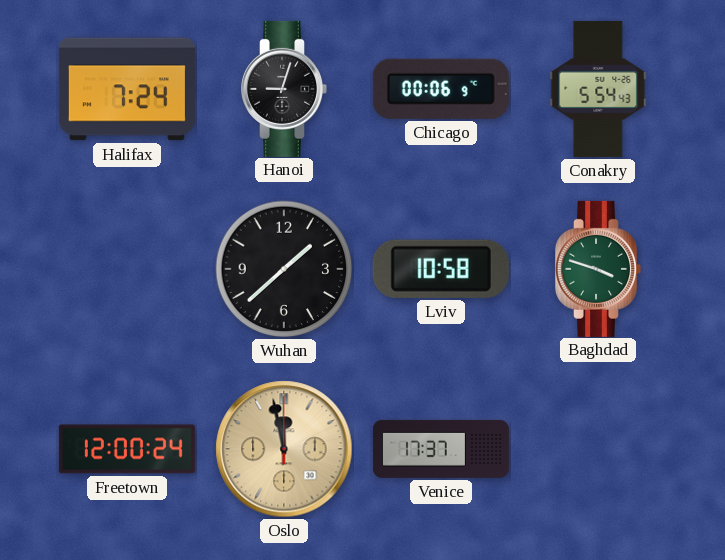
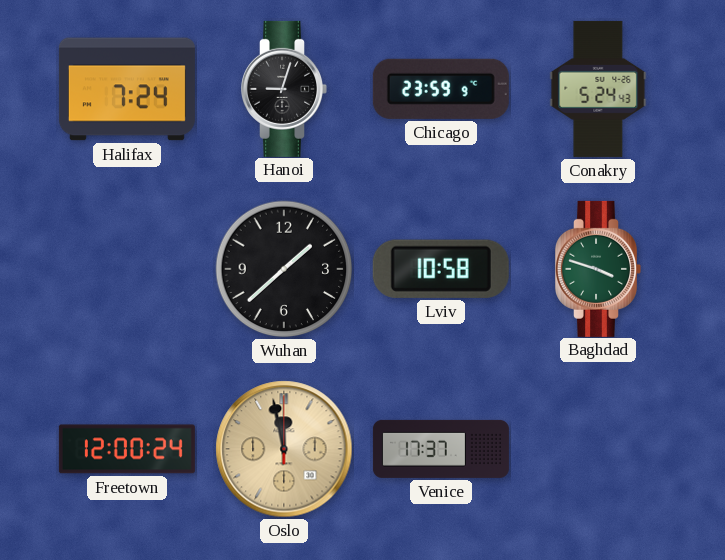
Chicago: 00:06 -> 23:59
Conakry: 5:54 -> 5:24
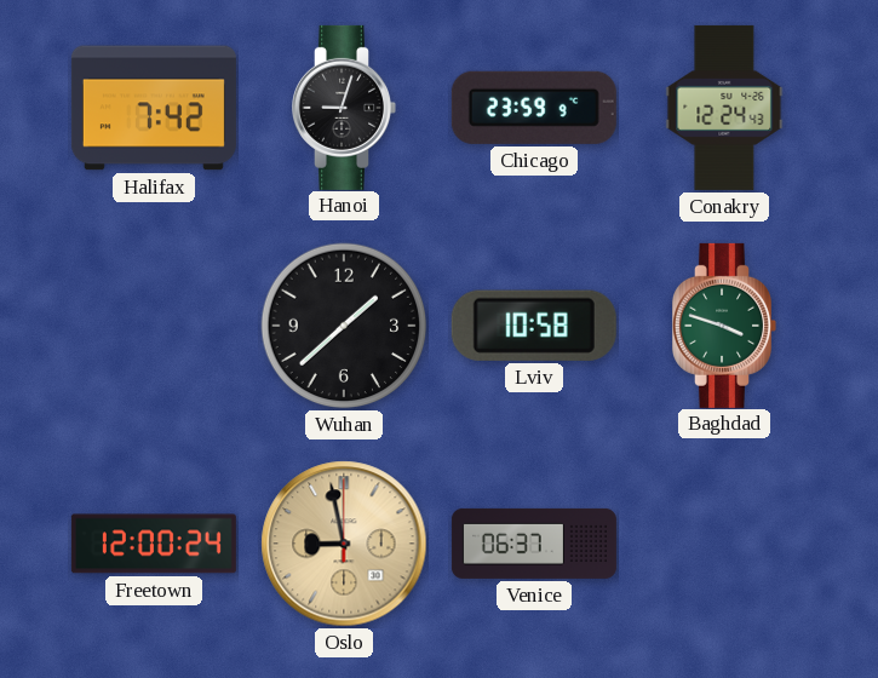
Halifax: 7:24 -> 7:42
Conakry: 5:24 -> 12:24
Oslo: 11:58 -> 8:58
Venice: 17:37 -> 06:37
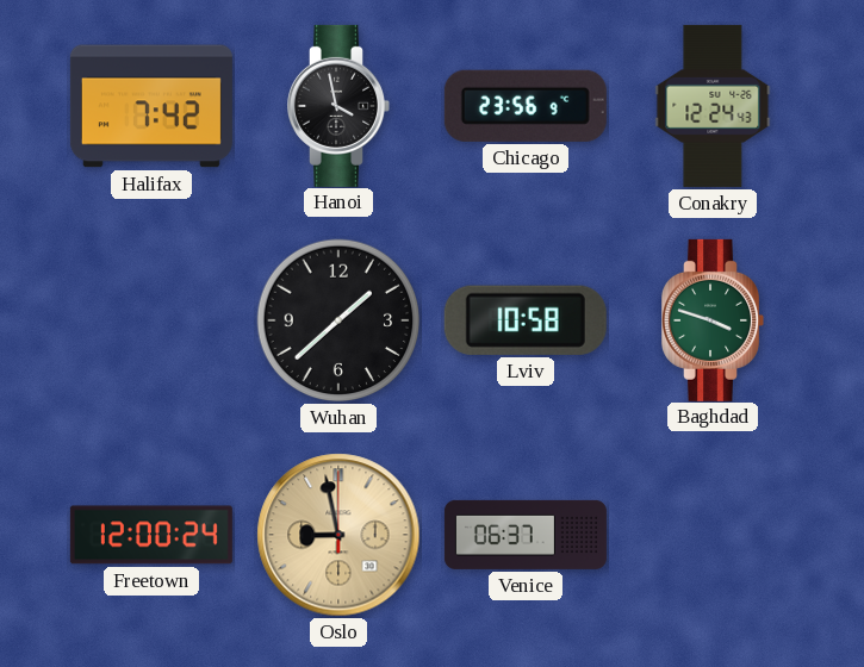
Hanoi: 9:03 -> 3:58
Chicago: 23:59 -> 23:56
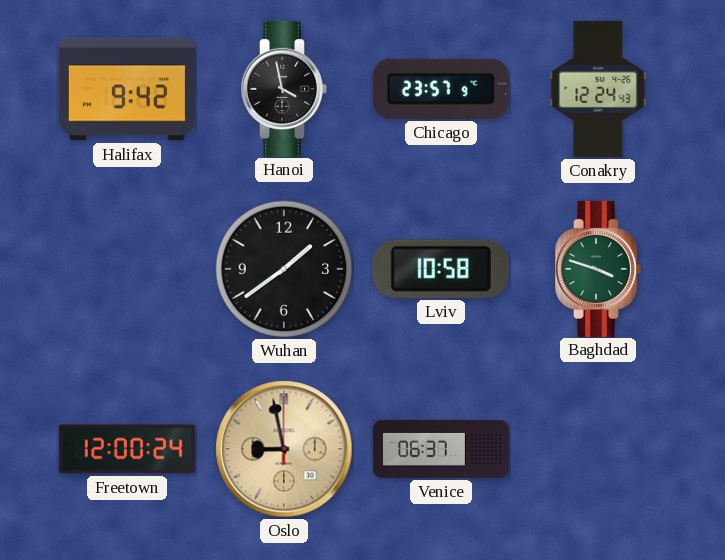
Halifax: 7:42 -> 9:42
Chicago: 23:56 -> 23:57
Wuhan: 1:38 -> 1:39
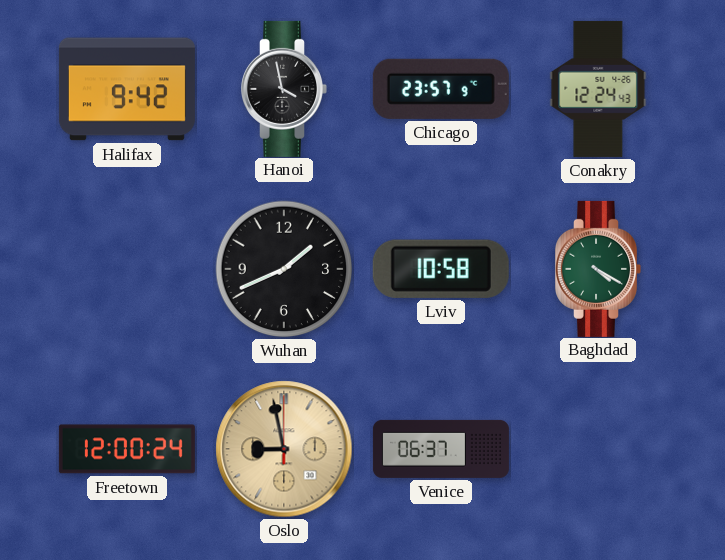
Wuhan: 1:39 -> 1:41
Baghdad: 3:48 -> 4:20
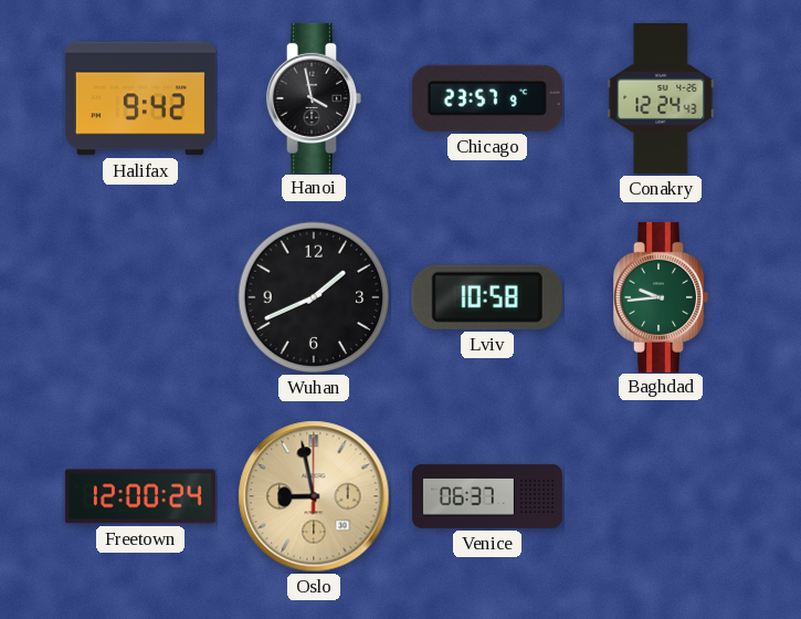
Baghdad: 4:20 -> 9:44
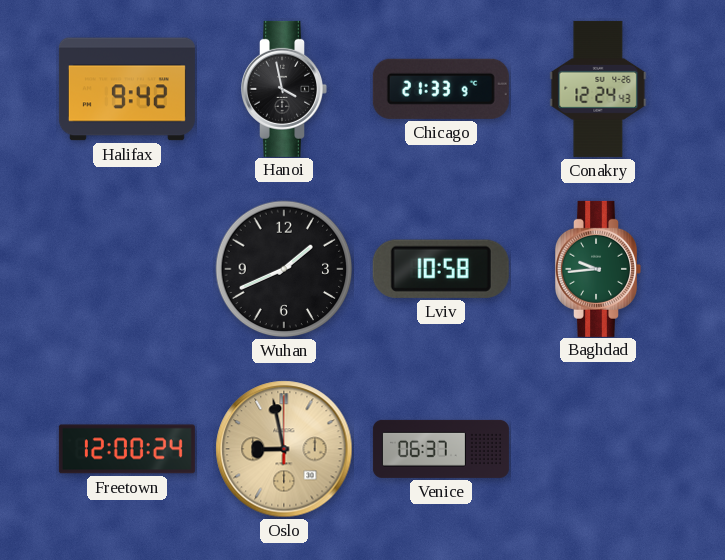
Chicago: 23:57 -> 21:33
